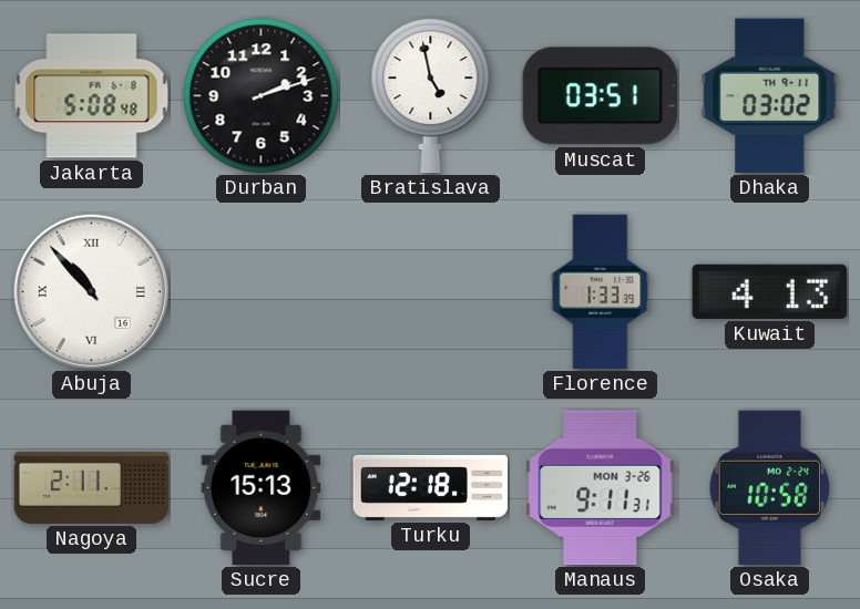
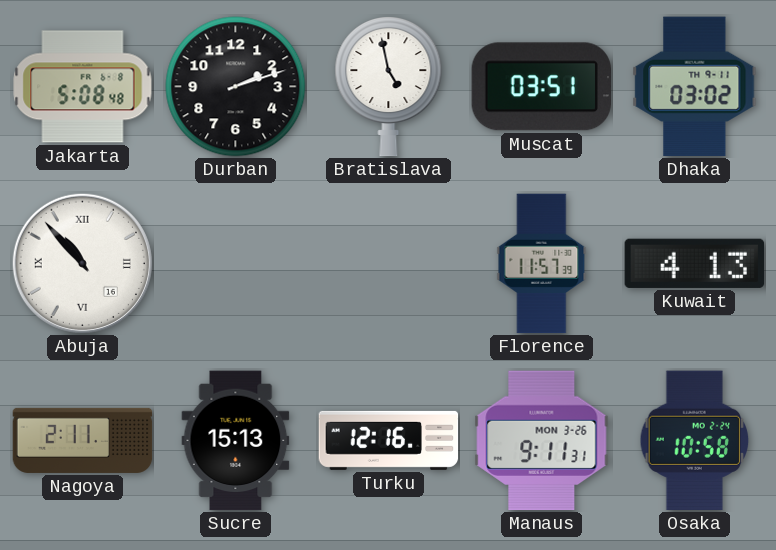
Florence: 1:33 -> 11:57
Turku: 12:18 -> 12:16
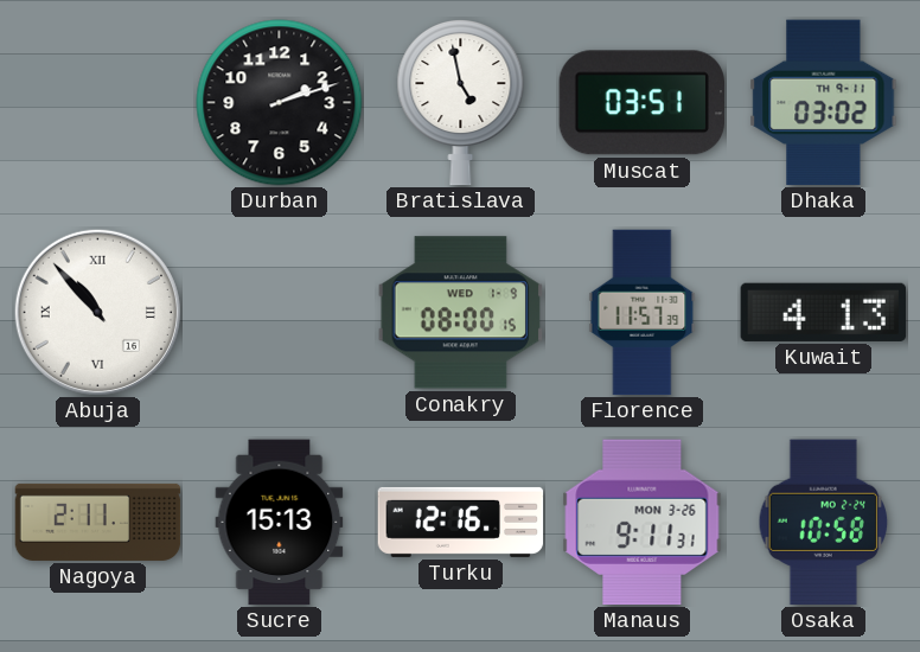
Jakarta: 5:08 -> none
Conakry: none -> 08:00
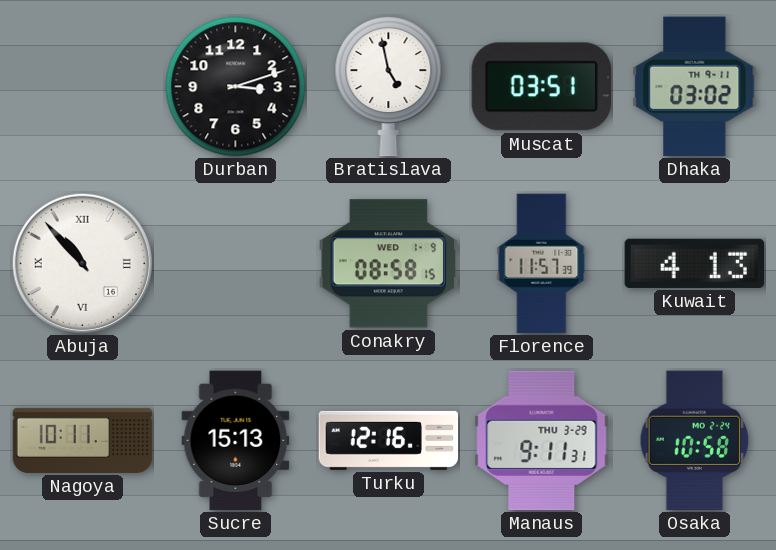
Durban: 2:12 -> 3:12
Conakry: 08:00 -> 08:58
Nagoya: 2:11 -> 10:11
Manaus date: MON 3-26 -> THU 3-29
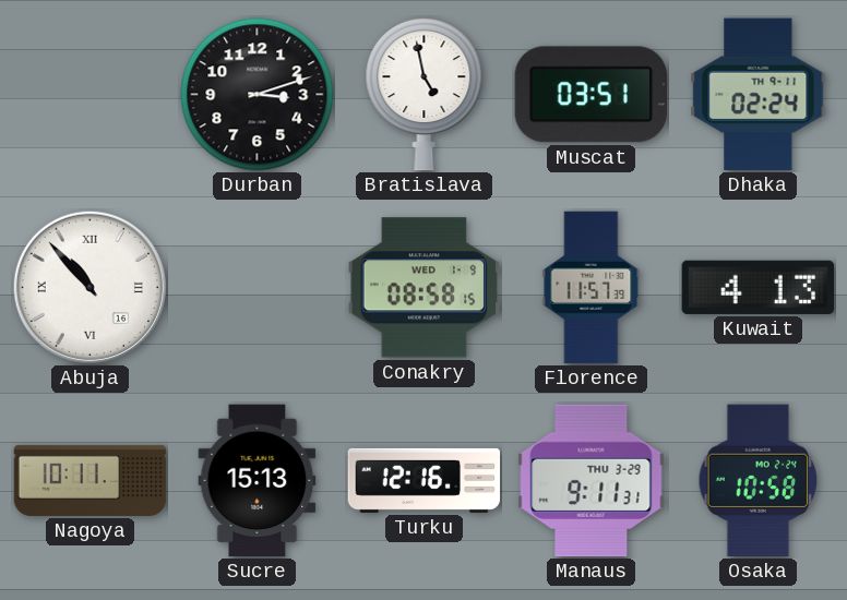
Dhaka: 03:02 -> 02:24
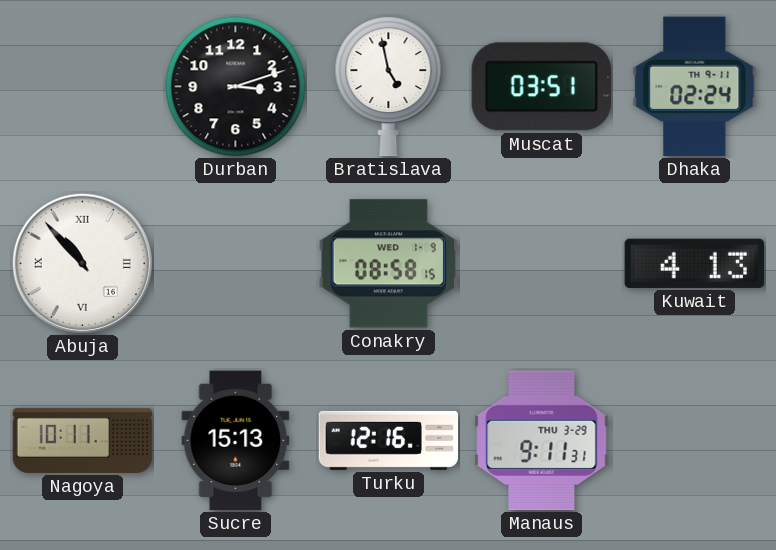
Florence: 11:57 -> none
Osaka: 10:58 -> none
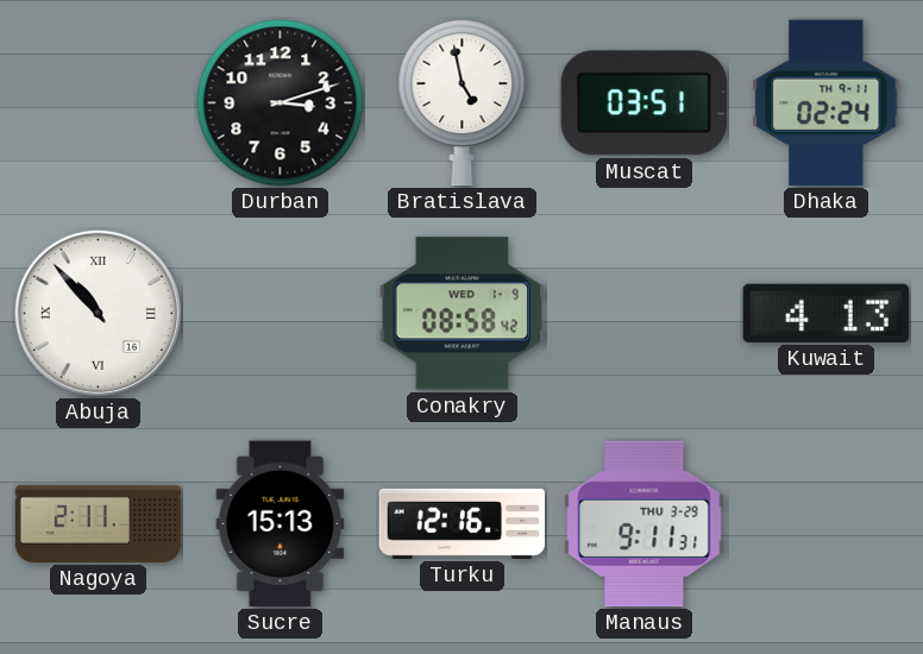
Conakry: 08:58:15 -> 08:58:42
Nagoya: 10:11 -> 2:11
